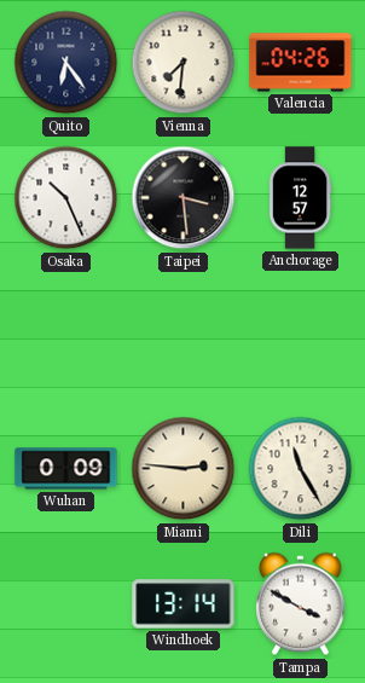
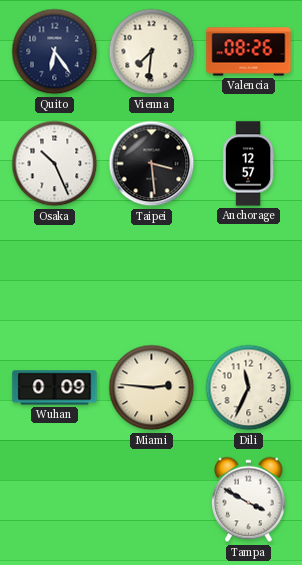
Valencia: 04:26 -> 08:26
Dili: 11:25 -> 11:34
Windhoek: 13:14 -> none
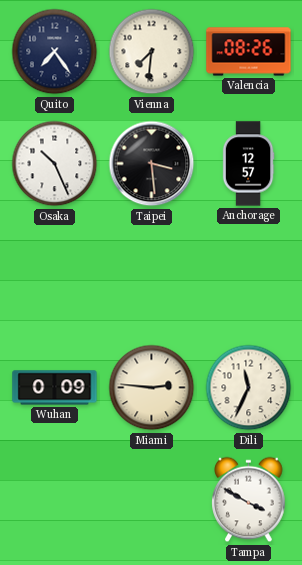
Quito: 6:24 -> 7:24
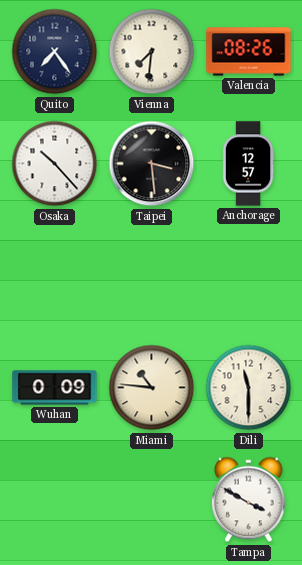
Osaka: 10:26 -> 10:23
Miami: 2:46 -> 10:46
Dili: 11:34 -> 11:30
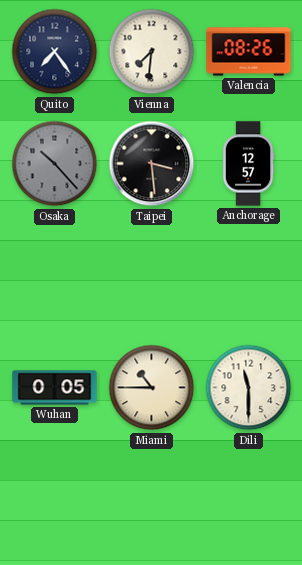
Osaka dial: white -> grey
Wuhan: 0:09 -> 0:05
Miami: 10:46 -> 10:45
Tampa: 3:50 -> none
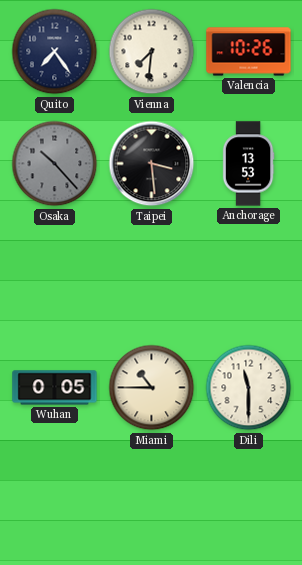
Valencia: 08:26 -> 10:26
Anchorage: 12:57 -> 13:53
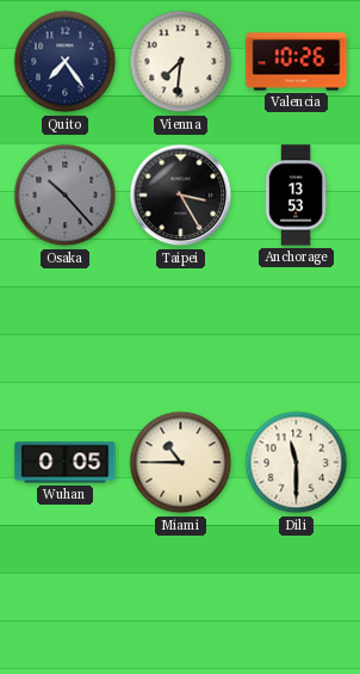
Taipei: 3:29 -> 3:25
